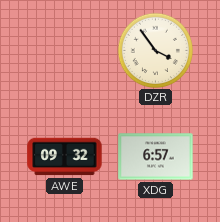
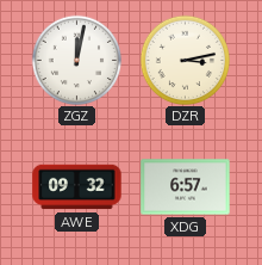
ZGZ: none -> 12:02
DZR: 3:54 -> 3:13
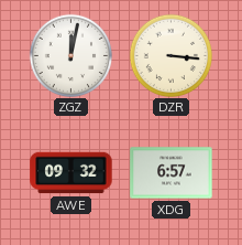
DZR: 3:13 -> 3:16
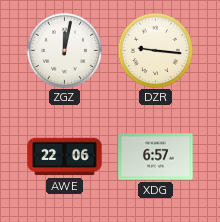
DZR: 3:16 -> 9:16
AWE: 09:32 -> 22:06
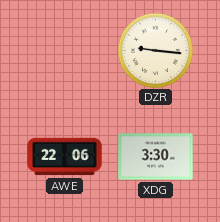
ZGZ: 12:02 -> none
XDG: 6:57 -> 3:30
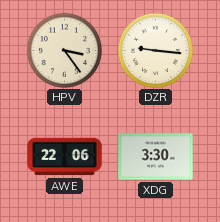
HPV: none -> 3:24
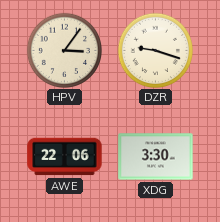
HPV: 3:24 -> 3:06
DZR: 9:16 -> 9:18
